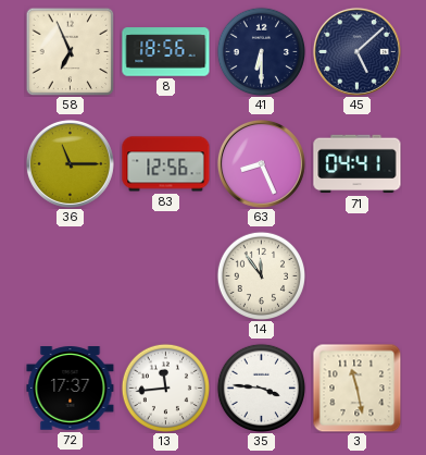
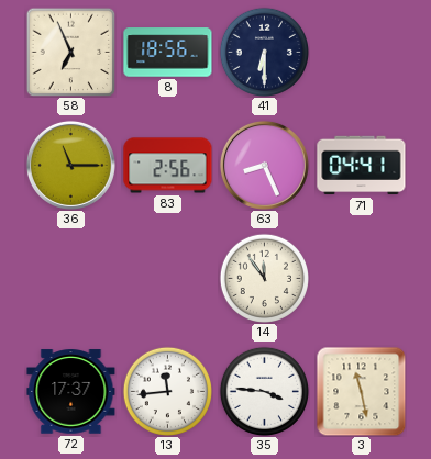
45: 5:08 -> none
83: 12:56 -> 2:56
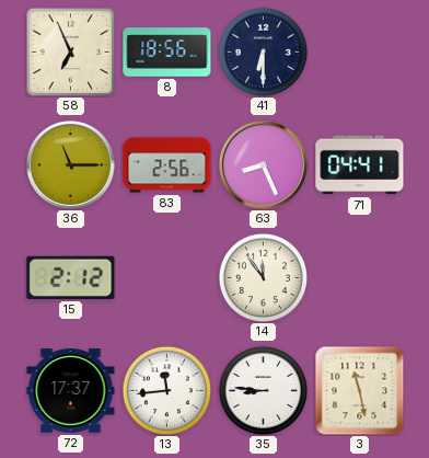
15: none -> 2:12
35: 3:46 -> 8:46
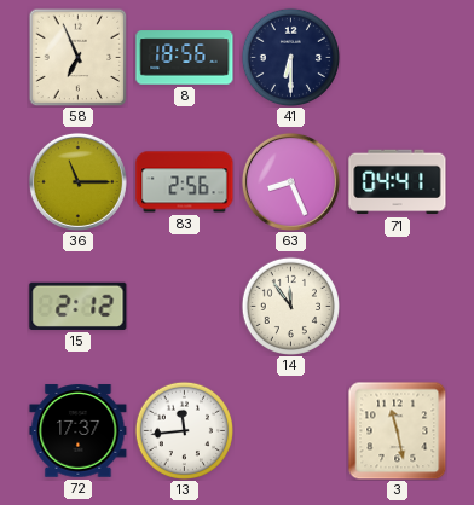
35: 8:46 -> none
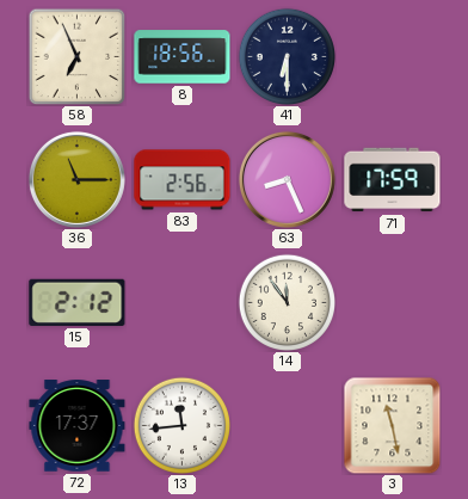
71: 04:41 -> 17:59
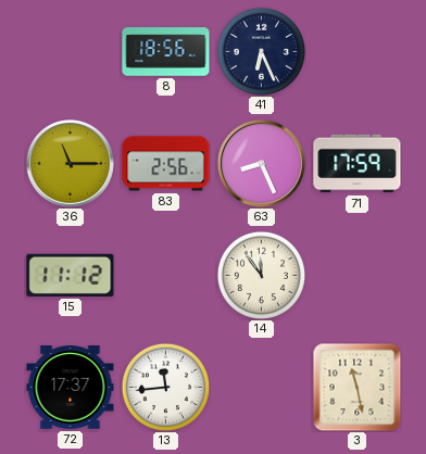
58: 6:56 -> none
41: 6:30 -> 6:26
15: 2:12 -> 11:12
